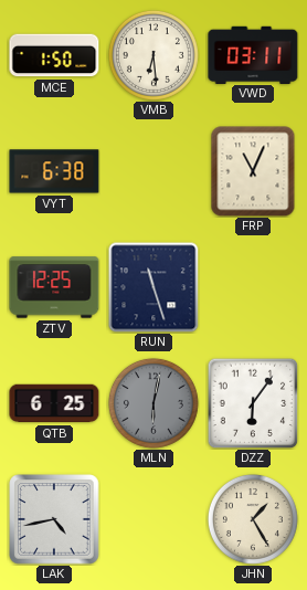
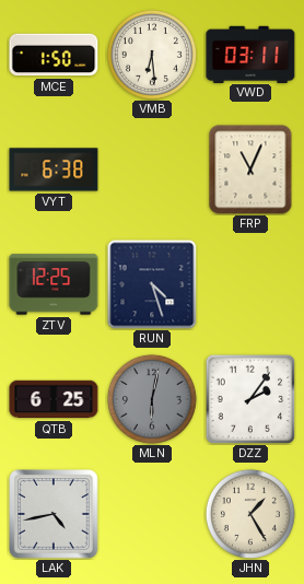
RUN: 11:27 -> 4:27
DZZ: 6:06 -> 2:06
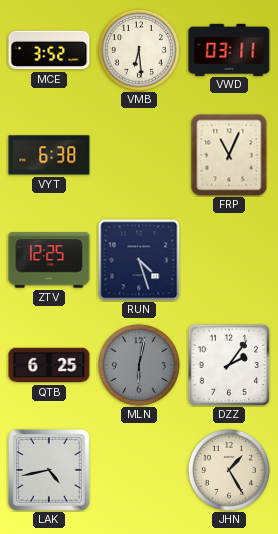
MCE: 1:50 -> 3:52
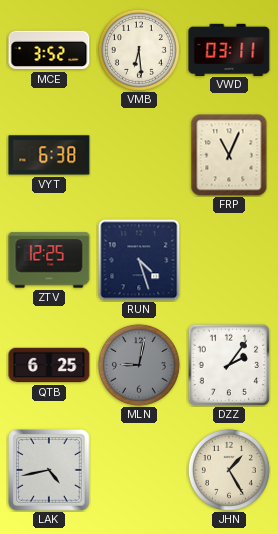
MLN: 6:02 -> 9:02
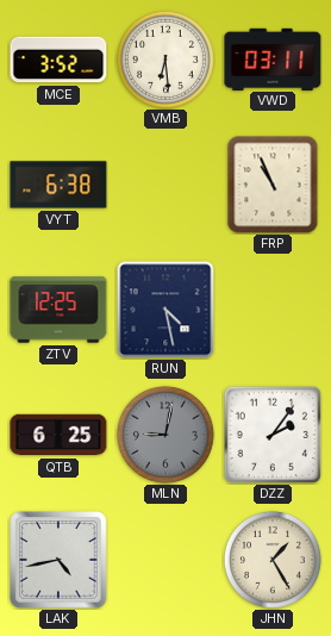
FRP: 11:04 -> 10:56
RUN: 4:27 -> 4:28
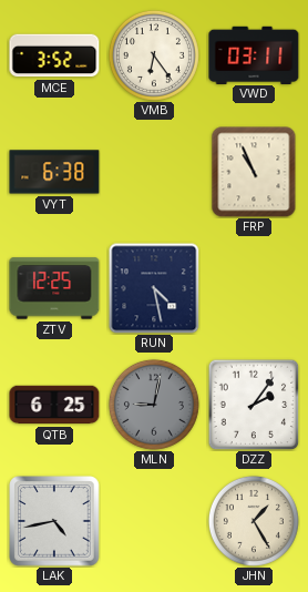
VMB: 6:29 -> 6:24
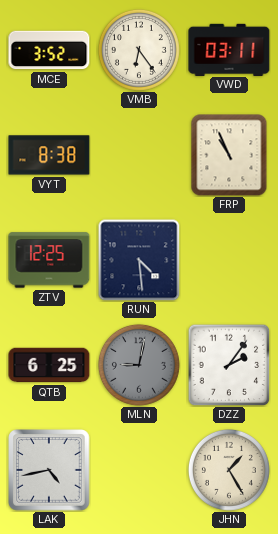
VYT: 6:38 -> 8:38
RUN: 4:28 -> 4:29
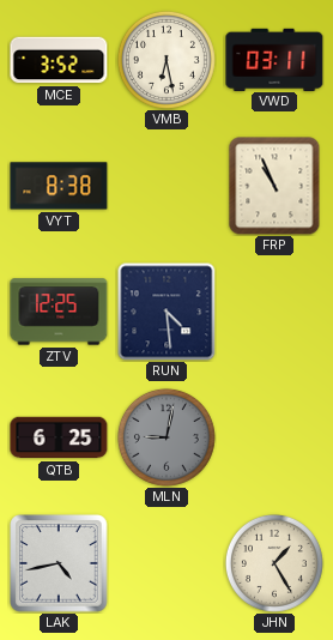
VMB: 6:24 -> 6:28
DZZ: 2:06 -> none
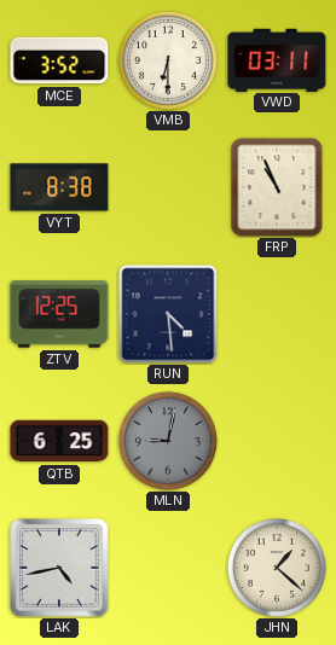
VMB: 6:28 -> 6:30
JHN: 1:25 -> 1:22
